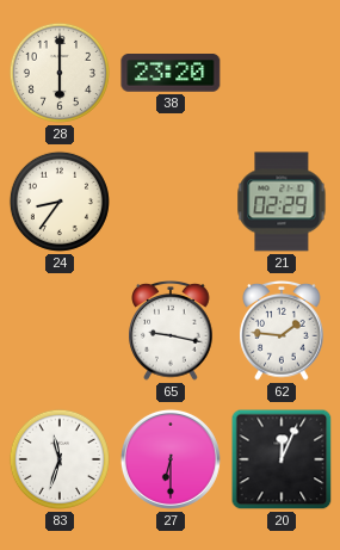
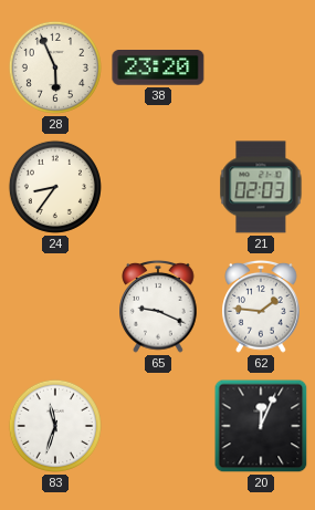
28: 6:00 -> 5:56
21: 02:29 -> 02:03
65: 9:17 -> 9:19
27: 6:30 -> none
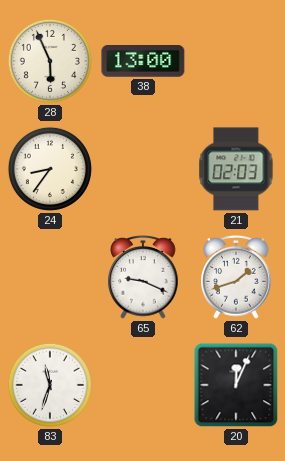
38: 23:20 -> 13:00
62: 1:46 -> 1:42
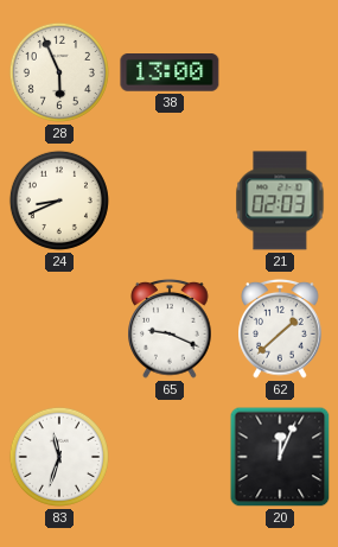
24: 8:36 -> 8:41
62: 1:42 -> 1:38
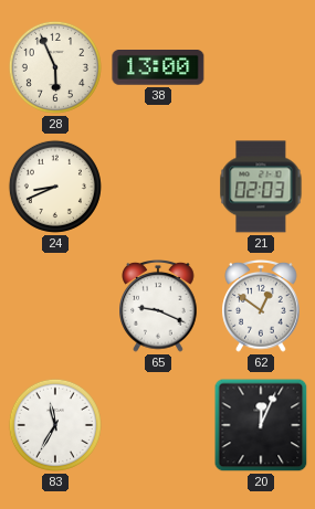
62: 1:38 -> 12:51
83: 11:33 -> 11:35
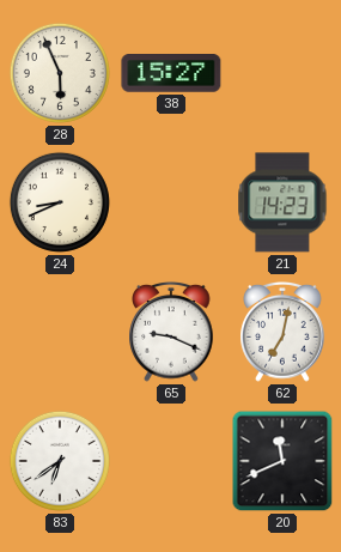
38: 13:00 -> 15:27
21: 02:03 -> 14:23
62: 12:51 -> 7:02
83: 11:35 -> 6:39
20: 12:04 -> 11:41
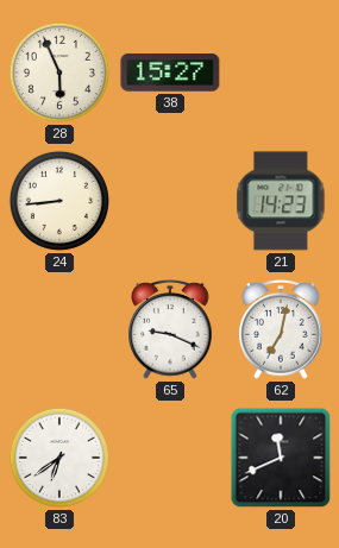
24: 8:41 -> 8:44
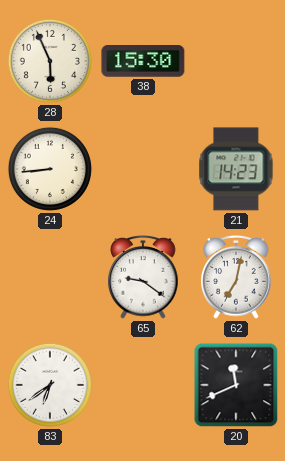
38: 15:27 -> 15:30
65: 9:19 -> 9:21
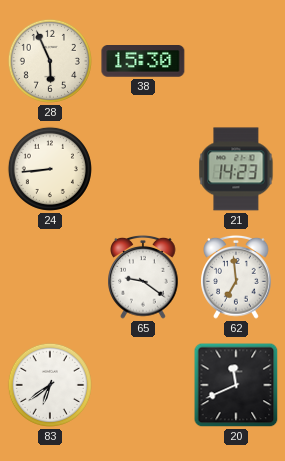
62: 7:02 -> 6:59
